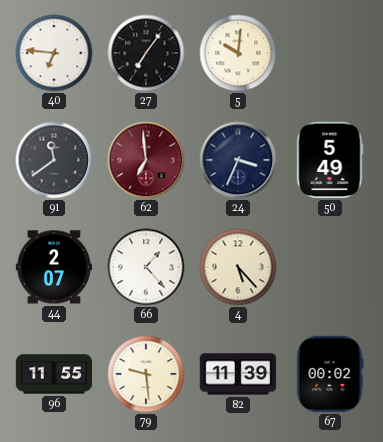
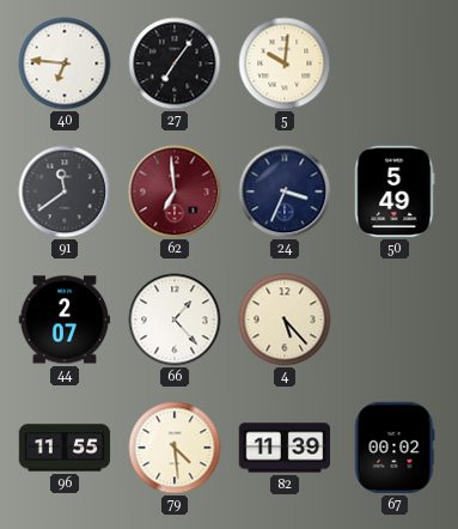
79: 9:29 -> 4:29
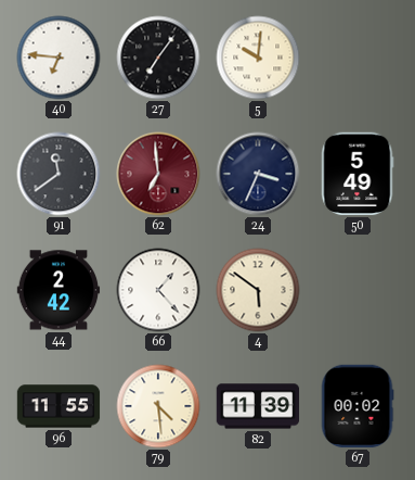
44: 2:07 -> 2:42
4: 5:23 -> 5:51
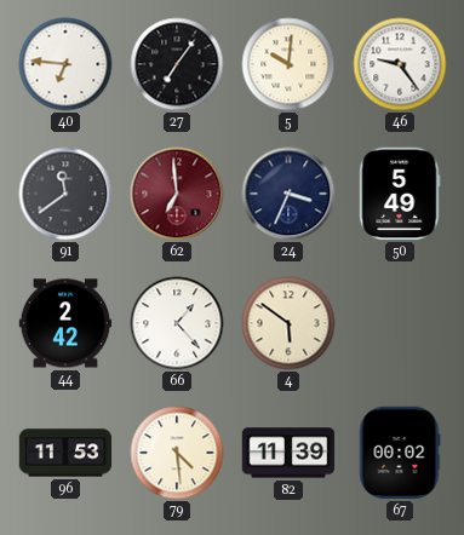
46: none -> 9:24
96: 11:55 -> 11:53
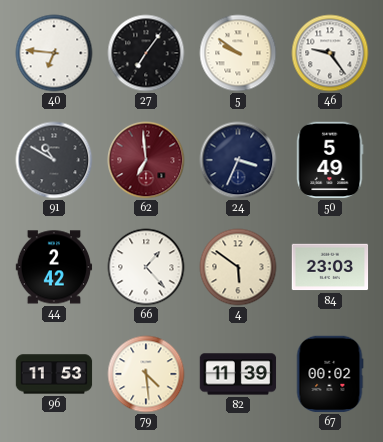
5: 10:01 -> 9:51
91: 11:39 -> 10:50
84: none -> 23:03
